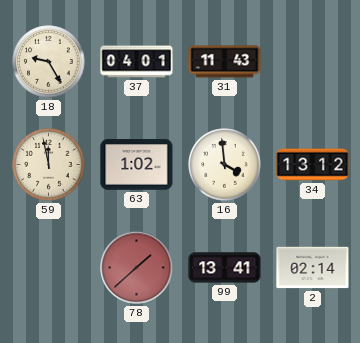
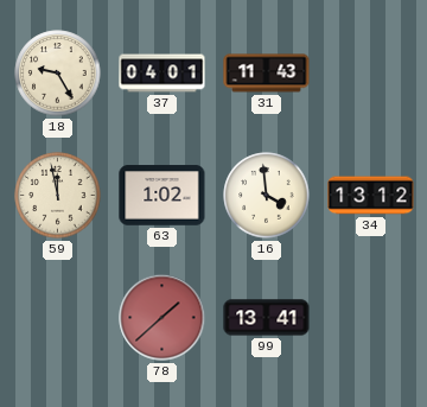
2: 02:14 -> none
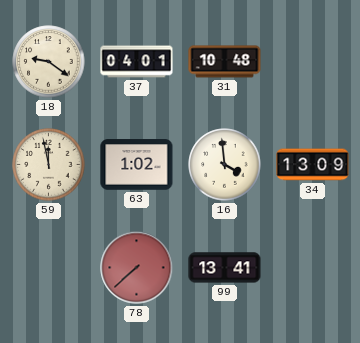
18: 9:25 -> 9:21
31: 11:43 -> 10:48
34: 13:12 -> 13:09
78: 1:38 -> 7:38
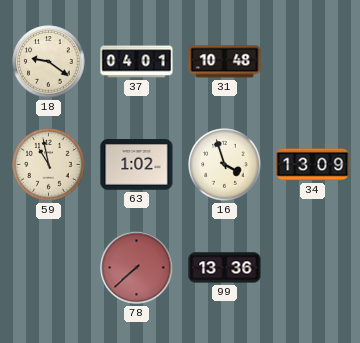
59: 11:58 -> 10:58
16: 3:59 -> 3:57
99: 13:41 -> 13:36
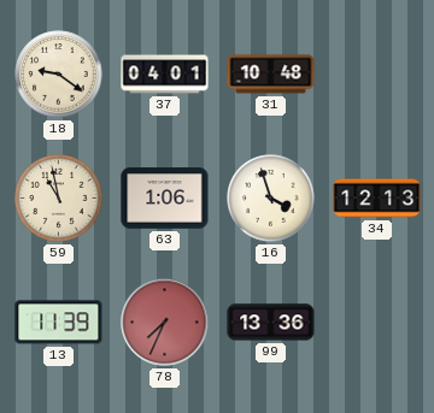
63: 1:02 -> 1:06
34: 13:09 -> 12:13
13: none -> 11:39
78: 7:38 -> 7:34
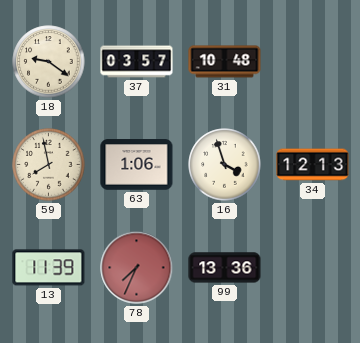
37: 04:01 -> 03:57
59: 10:58 -> 7:58
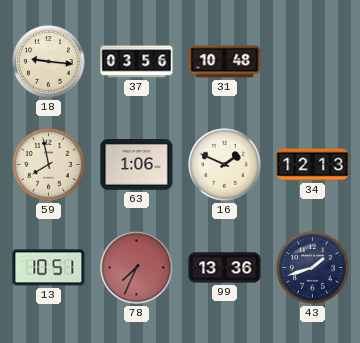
18: 9:21 -> 9:16
37: 03:57 -> 03:56
16: 3:57 -> 1:49
13: 11:39 -> 10:51
43: none -> 1:42
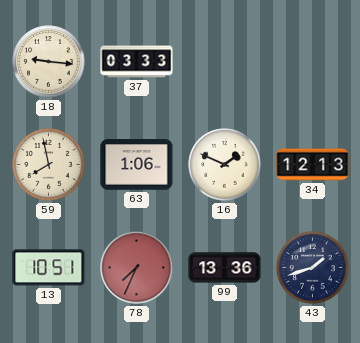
37: 03:56 -> 03:33
31: 10:48 -> none
